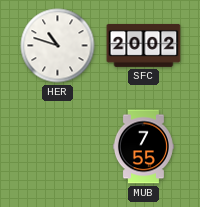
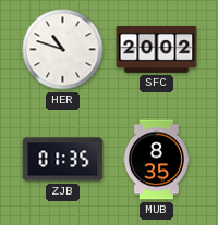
ZJB: none -> 01:35
MUB: 7:55 -> 8:35
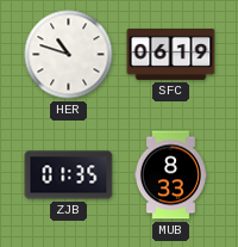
SFC: 20:02 -> 06:19
MUB: 8:35 -> 8:33
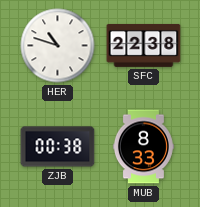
SFC: 06:19 -> 22:38
ZJB: 01:35 -> 00:38
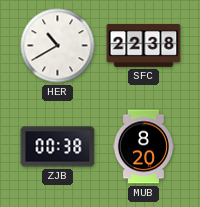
HER: 10:48 -> 10:40
MUB: 8:33 -> 8:20
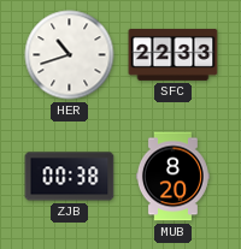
HER: 10:40 -> 10:42
SFC: 22:38 -> 22:33
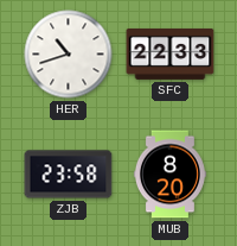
ZJB: 00:38 -> 23:58
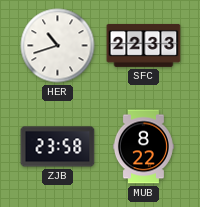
MUB: 8:20 -> 8:22
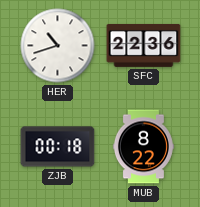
SFC: 22:33 -> 22:36
ZJB: 23:58 -> 00:18
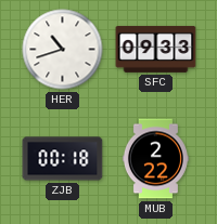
SFC: 22:36 -> 09:33
MUB: 8:22 -> 2:22
